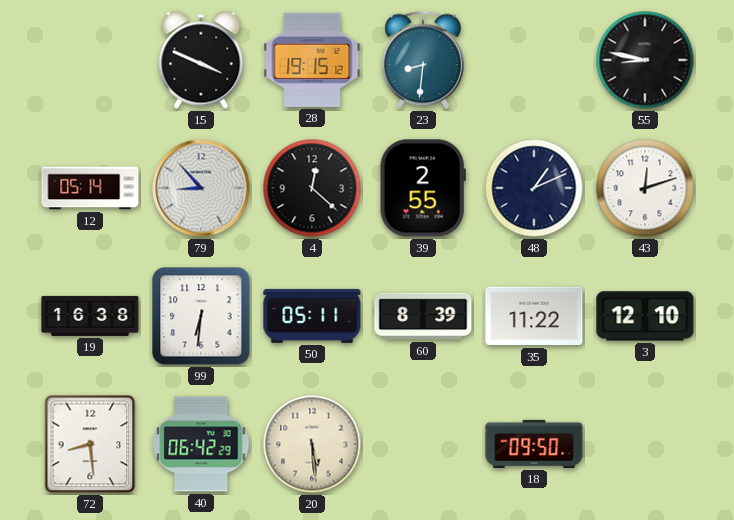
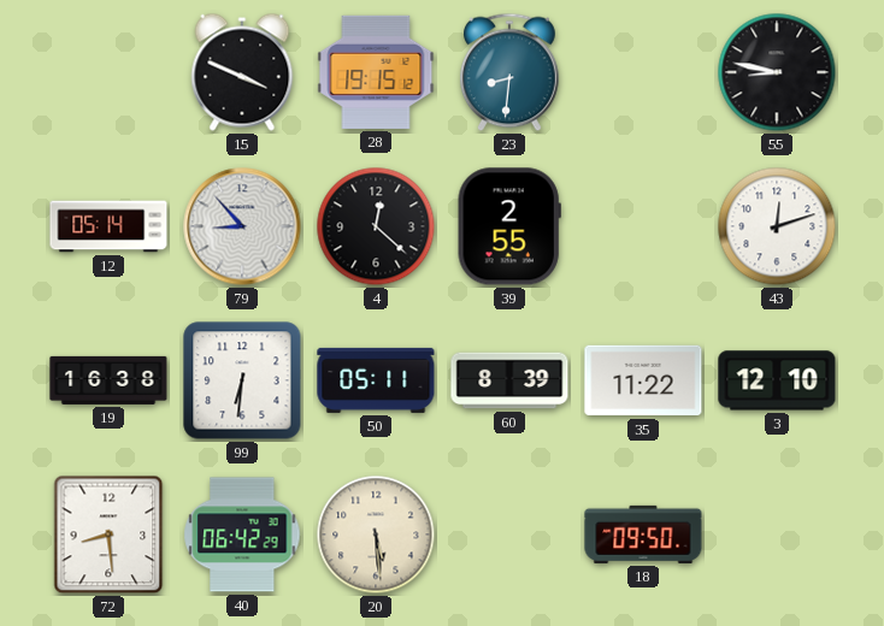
48: 1:11 -> none
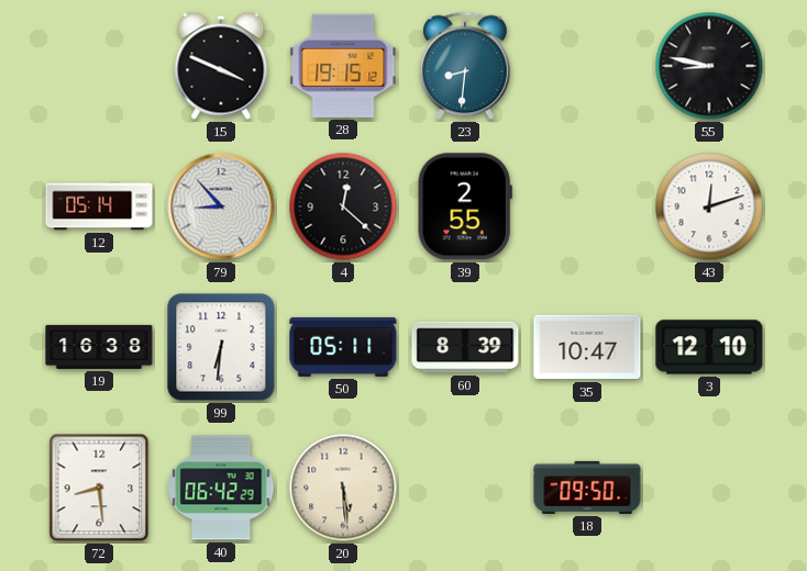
35: 11:22 -> 10:47
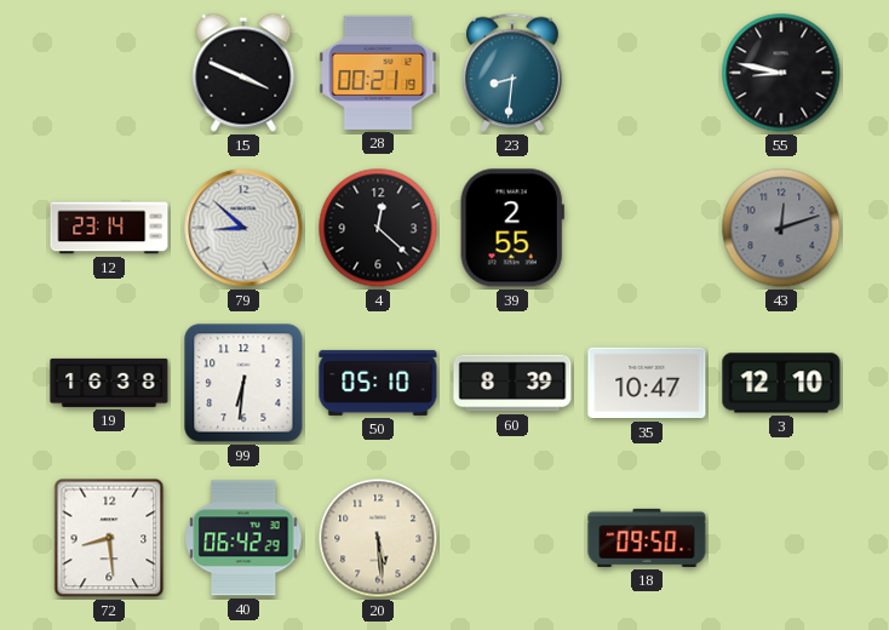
28: 19:15 -> 00:21
12: 05:14 -> 23:14
79: 8:53 -> 8:52
43 dial: white -> grey
50: 05:11 -> 05:10
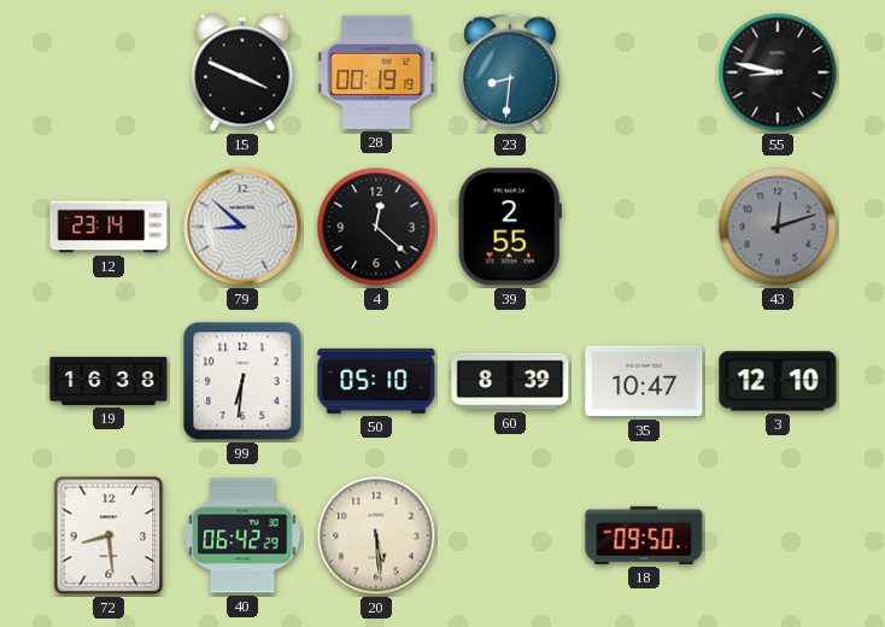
28: 00:21 -> 00:19
